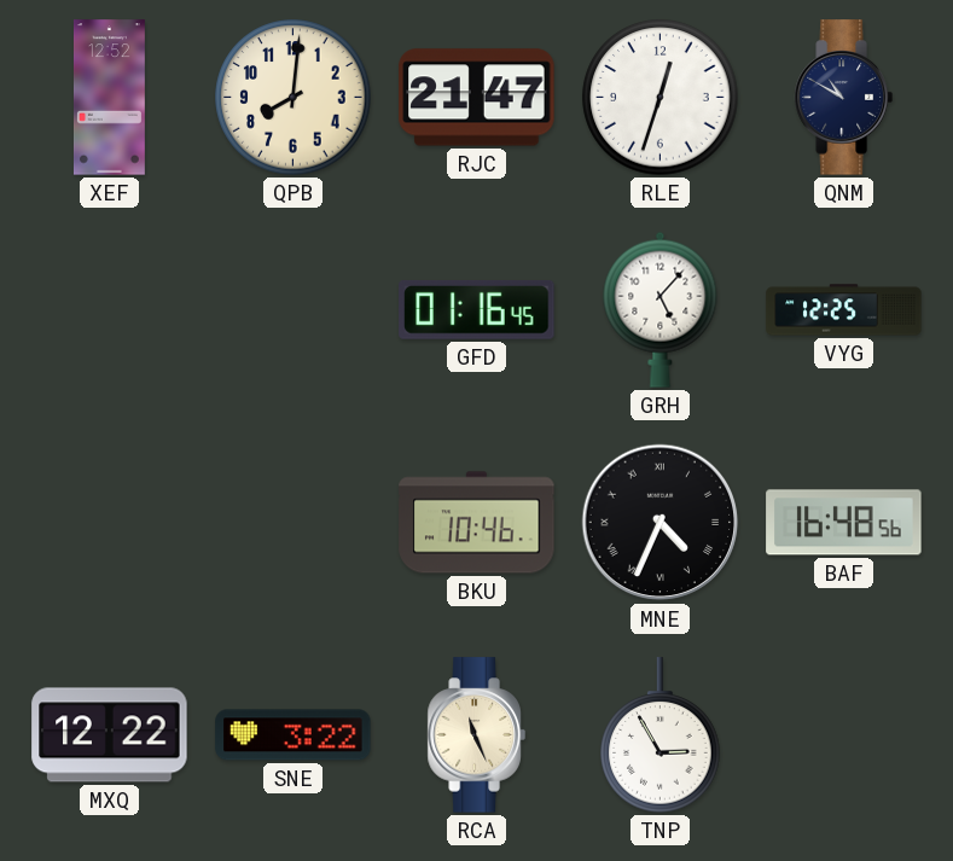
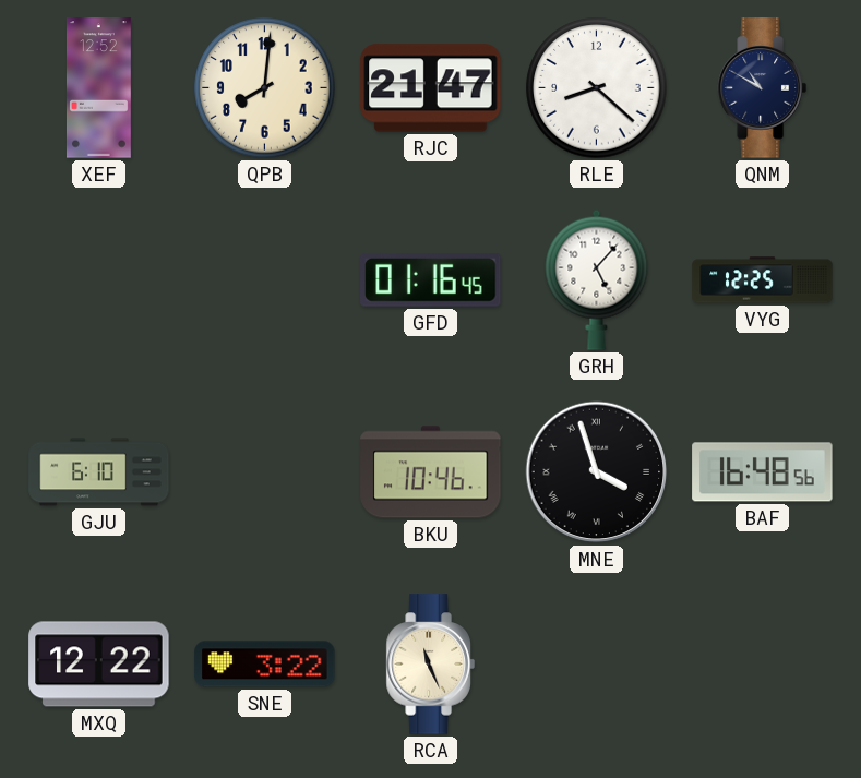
RLE: 12:33 -> 8:22
GJU: none -> 6:10
MNE: 4:34 -> 3:57
TNP: 2:55 -> none
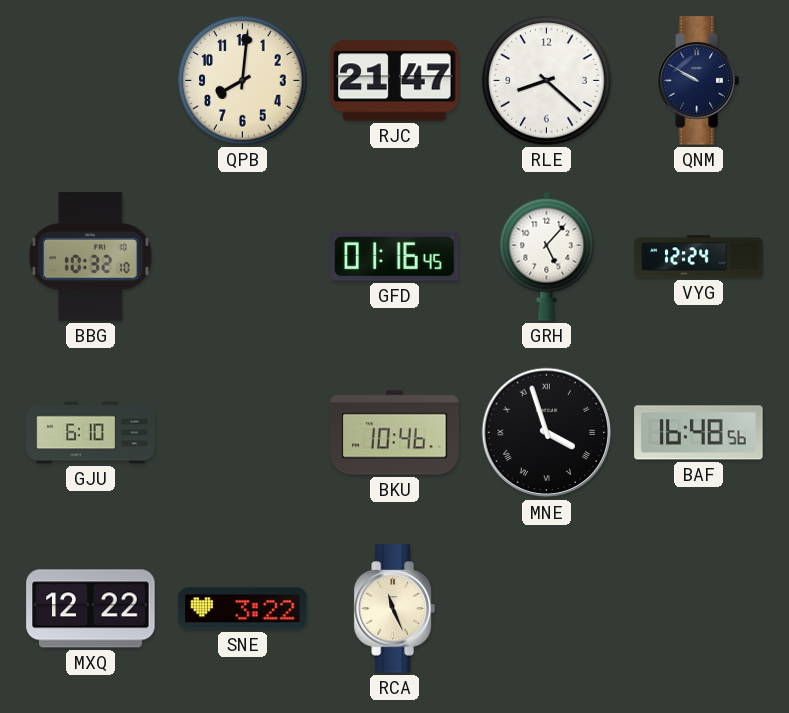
XEF: 12:52 -> none
QNM: 10:50 -> 9:50
BBG: none -> 10:32
VYG: 12:25 -> 12:24
